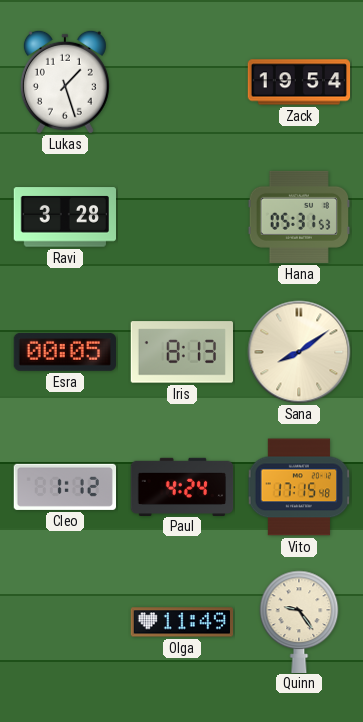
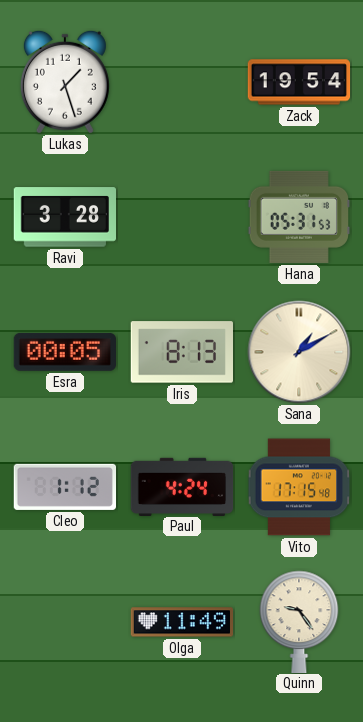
Sana: 8:09 -> 1:10
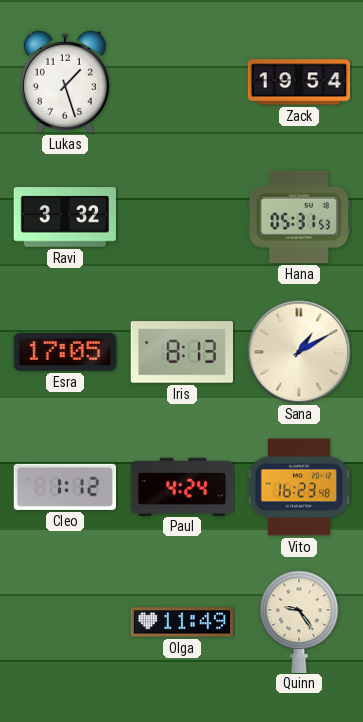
Ravi: 3:28 -> 3:32
Esra: 00:05 -> 17:05
Vito: 17:15 -> 16:23
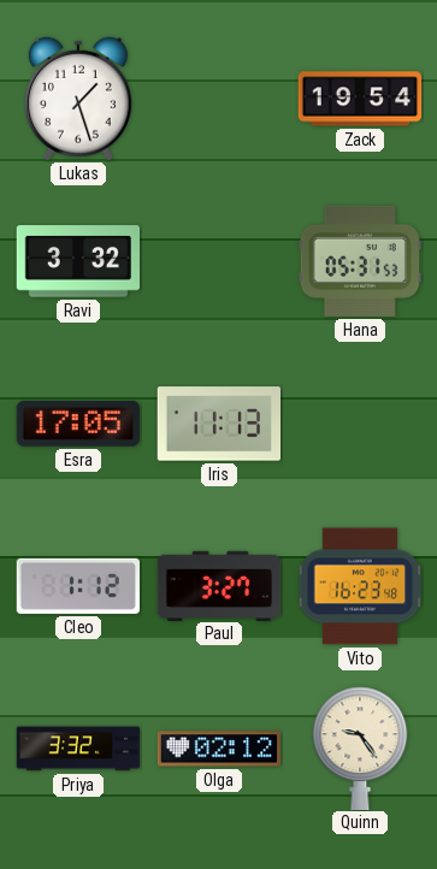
Iris: 8:13 -> 11:13
Sana: 1:10 -> none
Paul: 4:24 -> 3:27
Priya: none -> 3:32
Olga: 11:49 -> 02:12
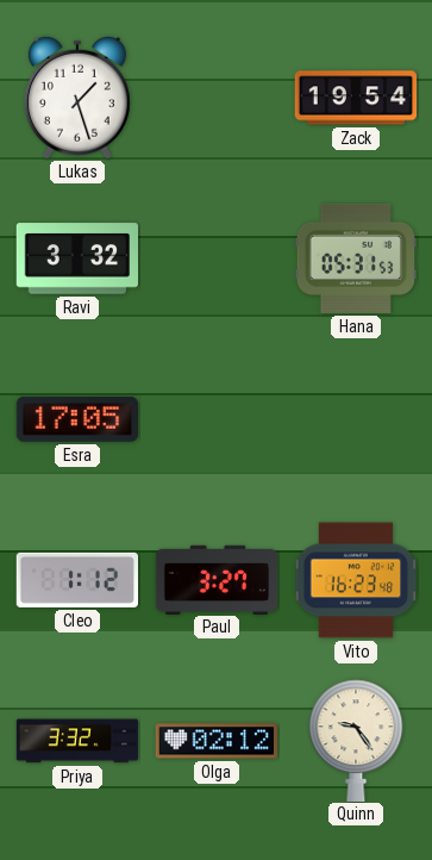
Iris: 11:13 -> none
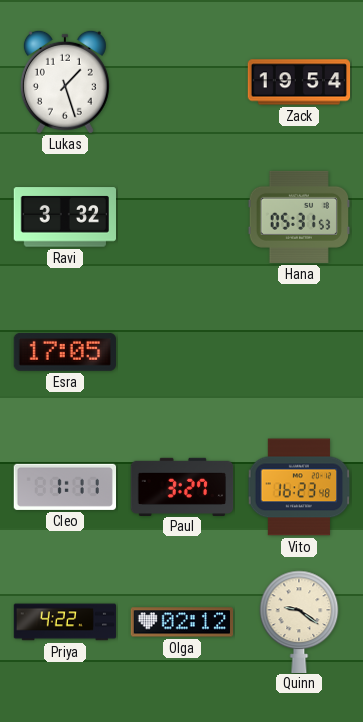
Cleo: 1:12 -> 1:11
Priya: 3:32 -> 4:22
Quinn: 9:24 -> 9:21
